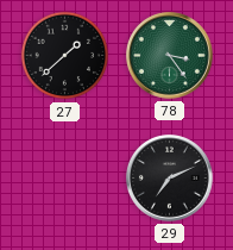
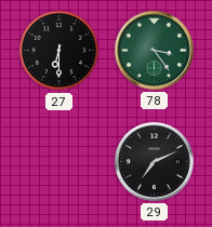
27: 1:38 -> 6:30
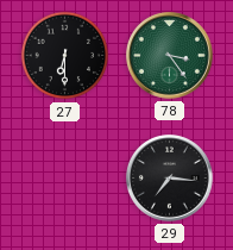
29: 7:11 -> 7:16
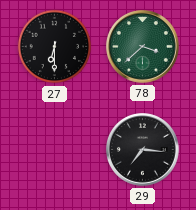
78: 3:24 -> 3:38
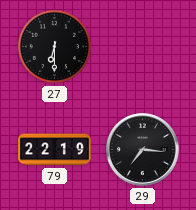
78: 3:38 -> none
79: none -> 22:19
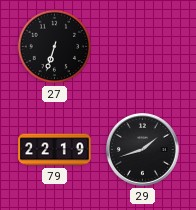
27: 6:30 -> 6:33
29: 7:16 -> 1:42
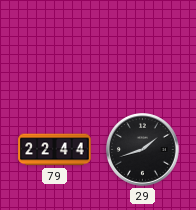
27: 6:33 -> none
79: 22:19 -> 22:44
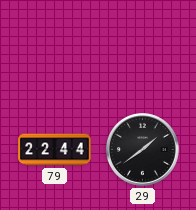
29: 1:42 -> 1:39
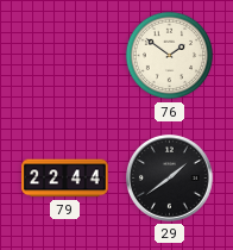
76: none -> 1:51
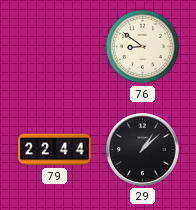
76: 1:51 -> 8:51
29: 1:39 -> 1:08
